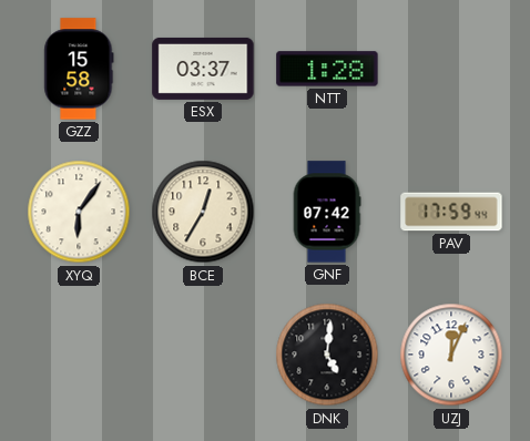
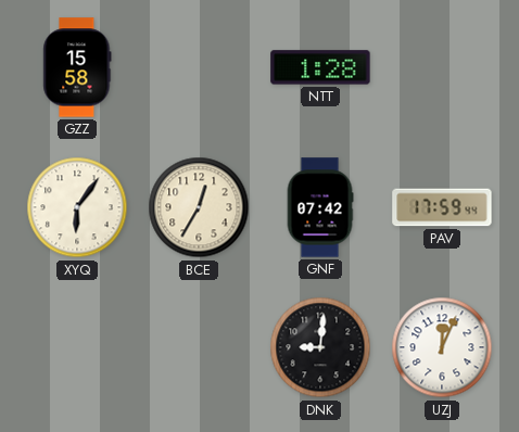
ESX: 03:37 -> none
DNK: 5:01 -> 9:01
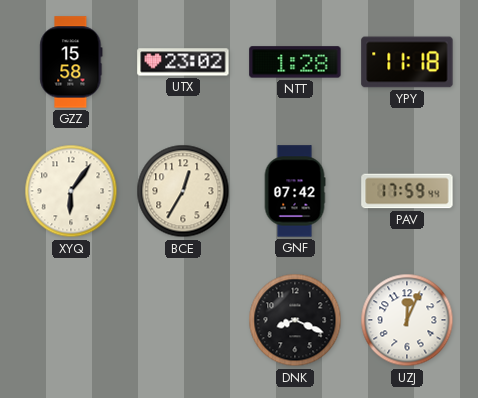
UTX: none -> 23:02
YPY: none -> 11:18
DNK: 9:01 -> 8:19
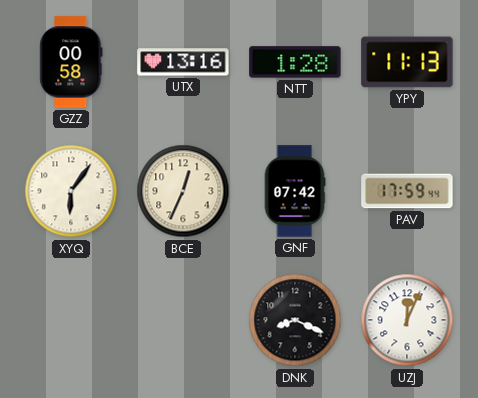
GZZ: 15:58 -> 00:58
UTX: 23:02 -> 13:16
YPY: 11:18 -> 11:13
BCE: 12:35 -> 12:34
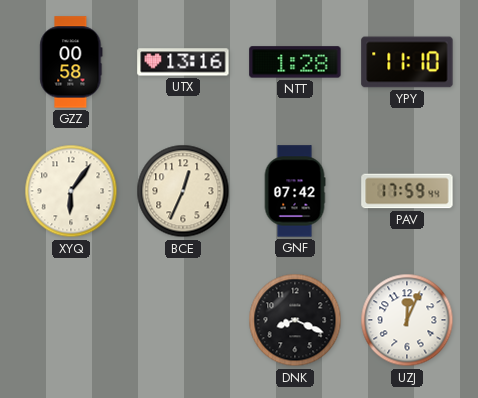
YPY: 11:13 -> 11:10
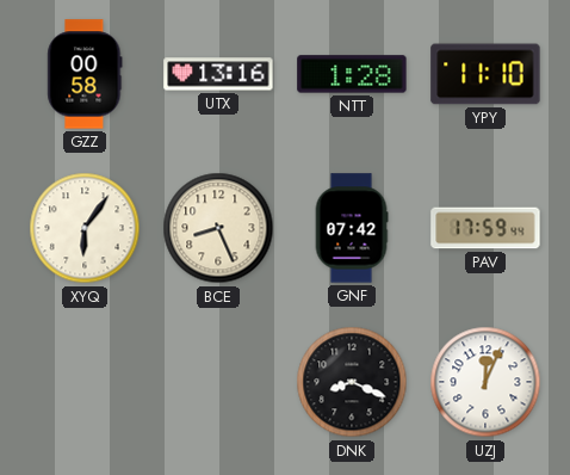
BCE: 12:34 -> 8:26
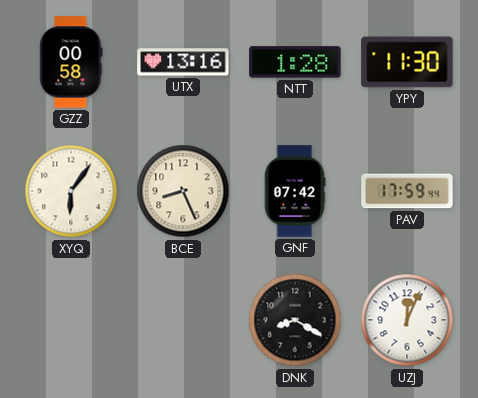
YPY: 11:10 -> 11:30
DNK: 8:19 -> 8:20
